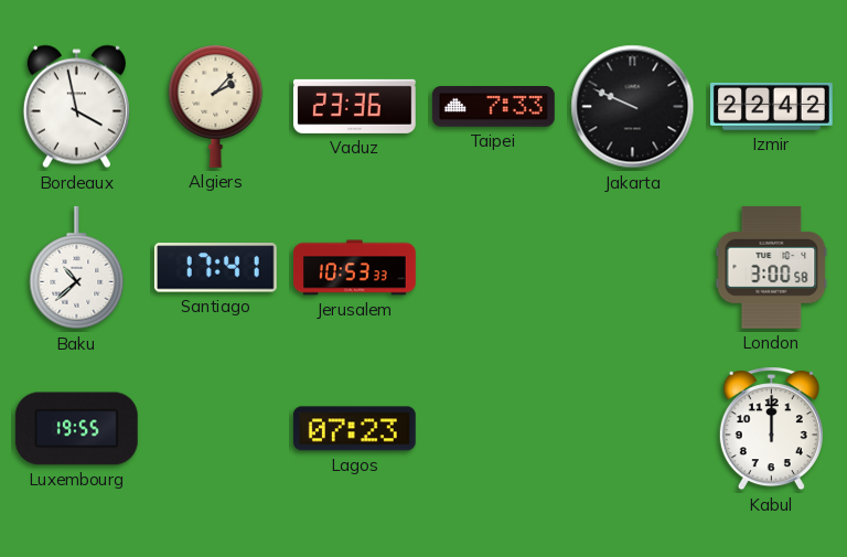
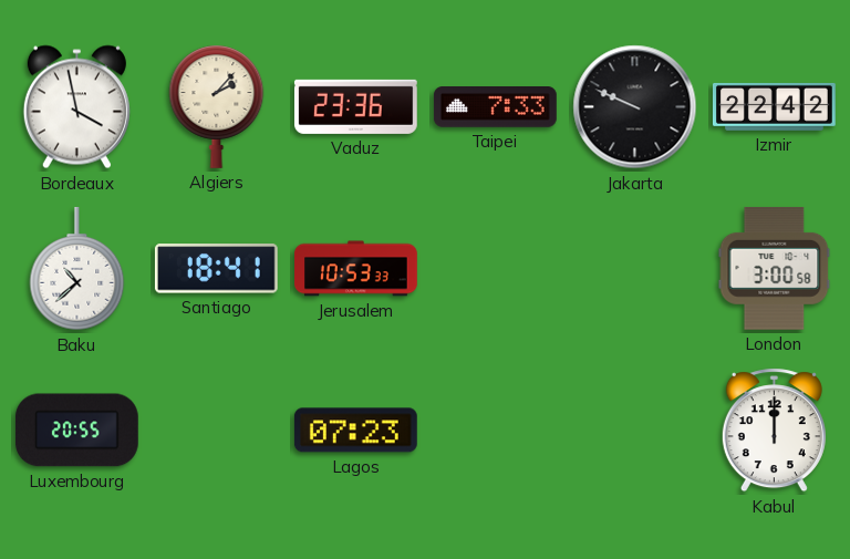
Santiago: 17:41 -> 18:41
Luxembourg: 19:55 -> 20:55
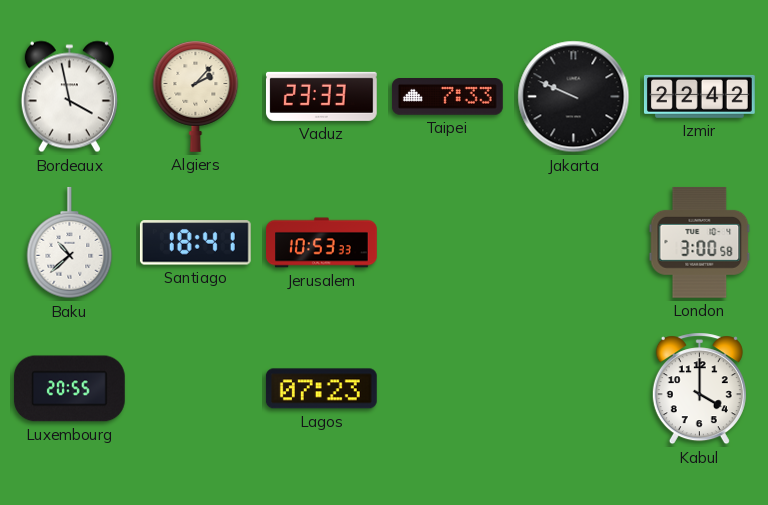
Vaduz: 23:36 -> 23:33
Kabul: 12:00 -> 4:00
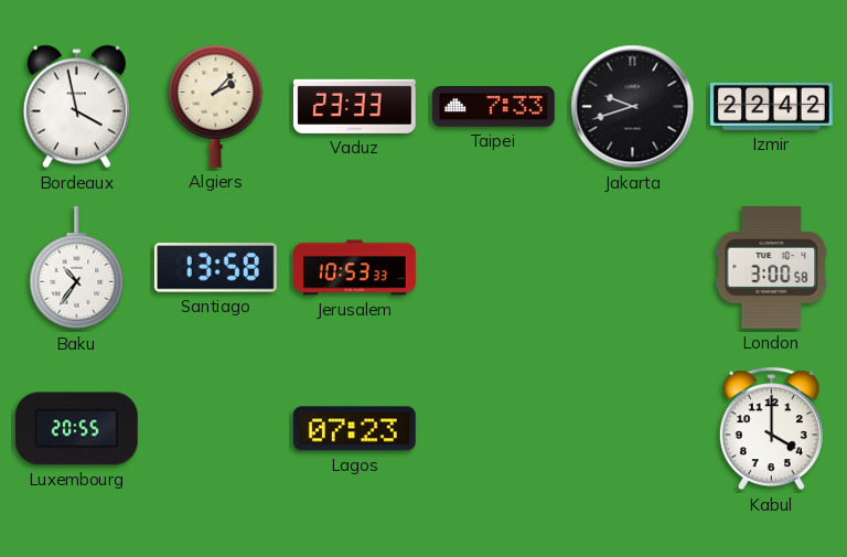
Jakarta: 9:49 -> 9:42
Baku: 10:38 -> 10:36
Santiago: 18:41 -> 13:58
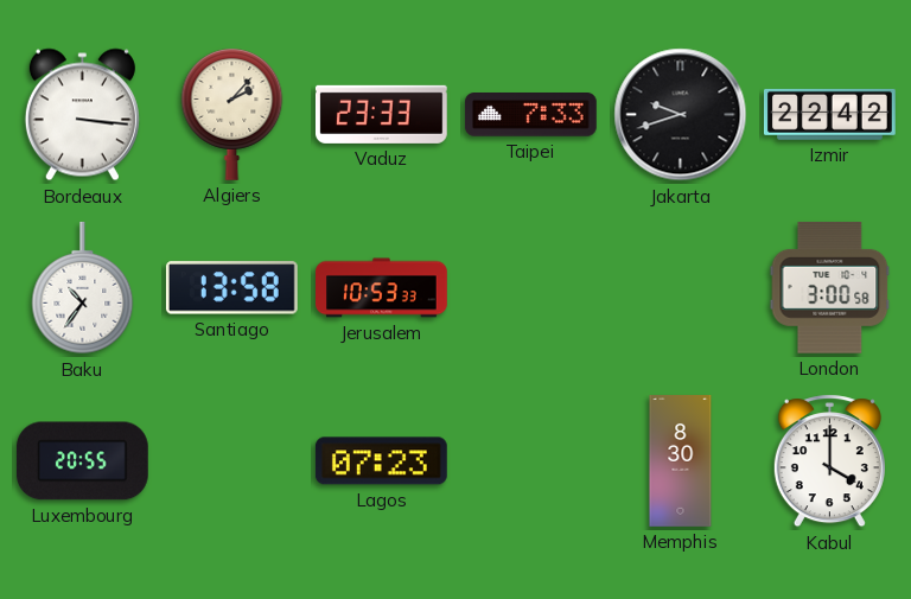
Bordeaux: 3:58 -> 3:16
Memphis: none -> 8:30
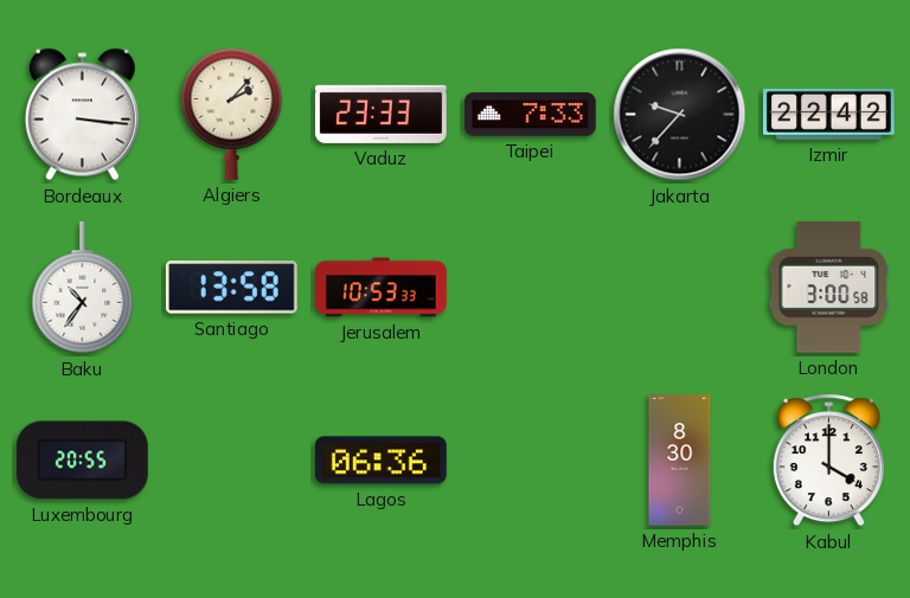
Jakarta: 9:42 -> 9:37
Lagos: 07:23 -> 06:36
